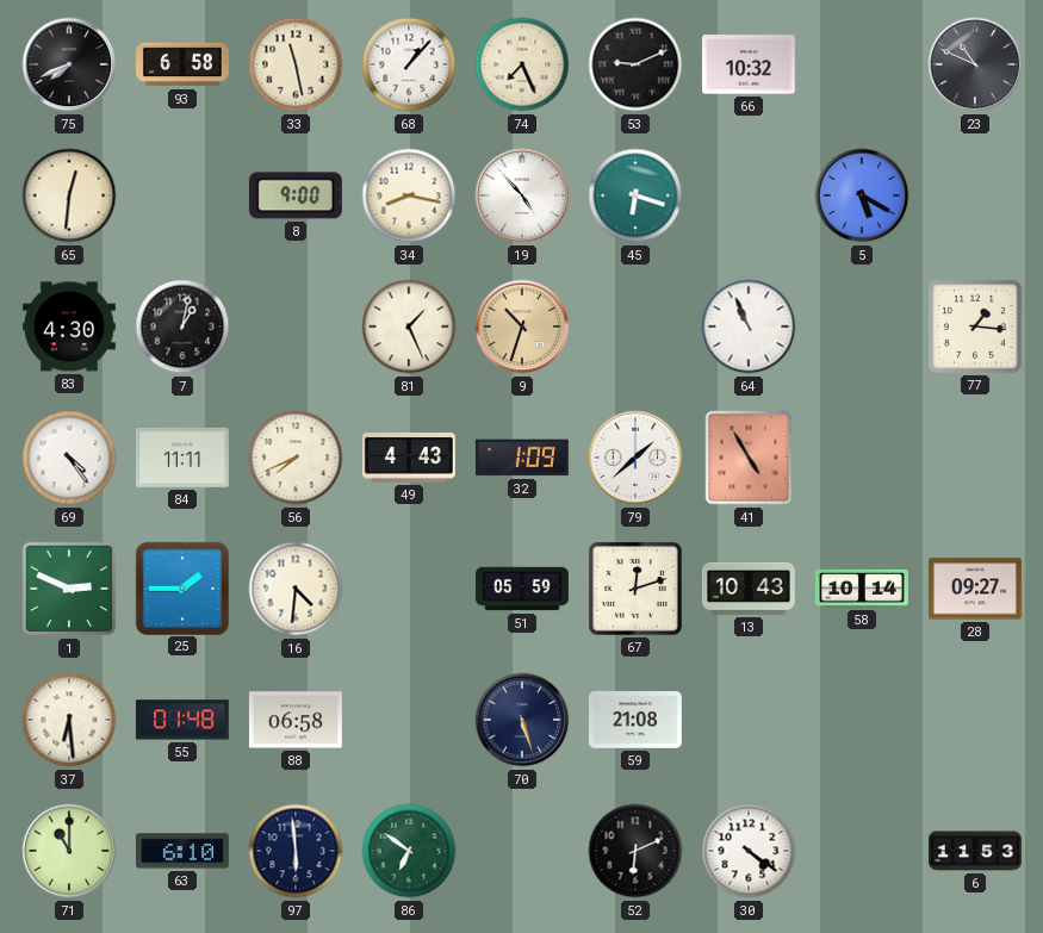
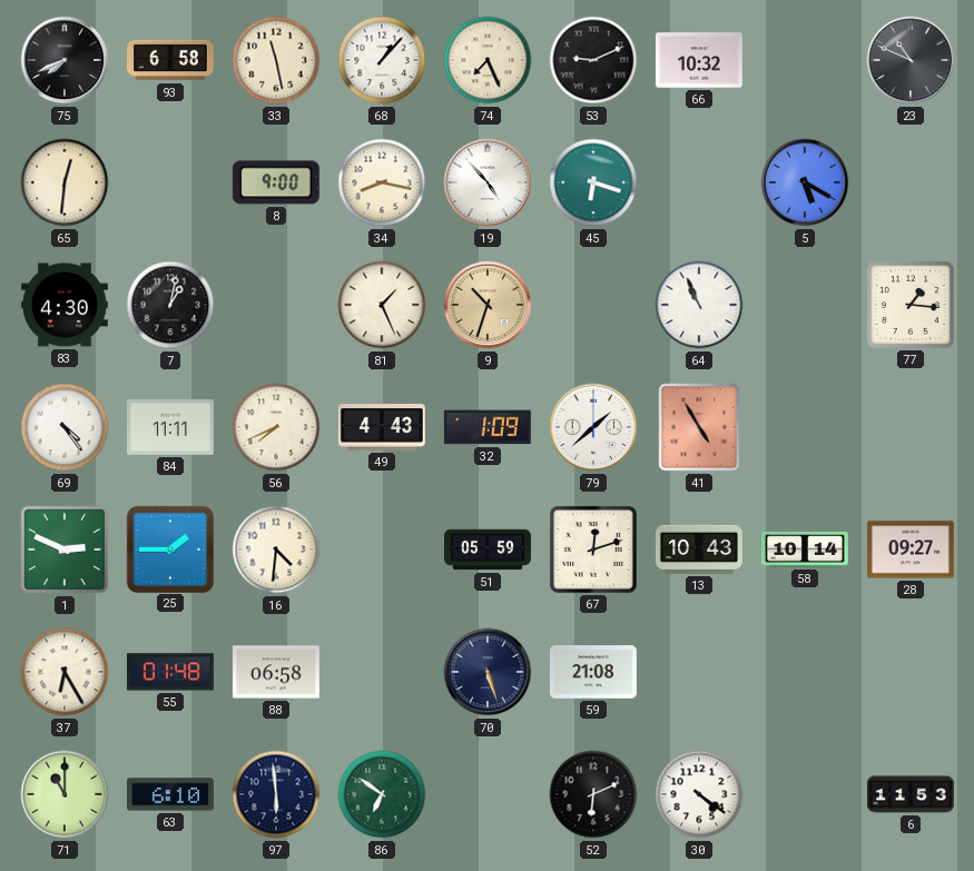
37: 6:29 -> 6:25
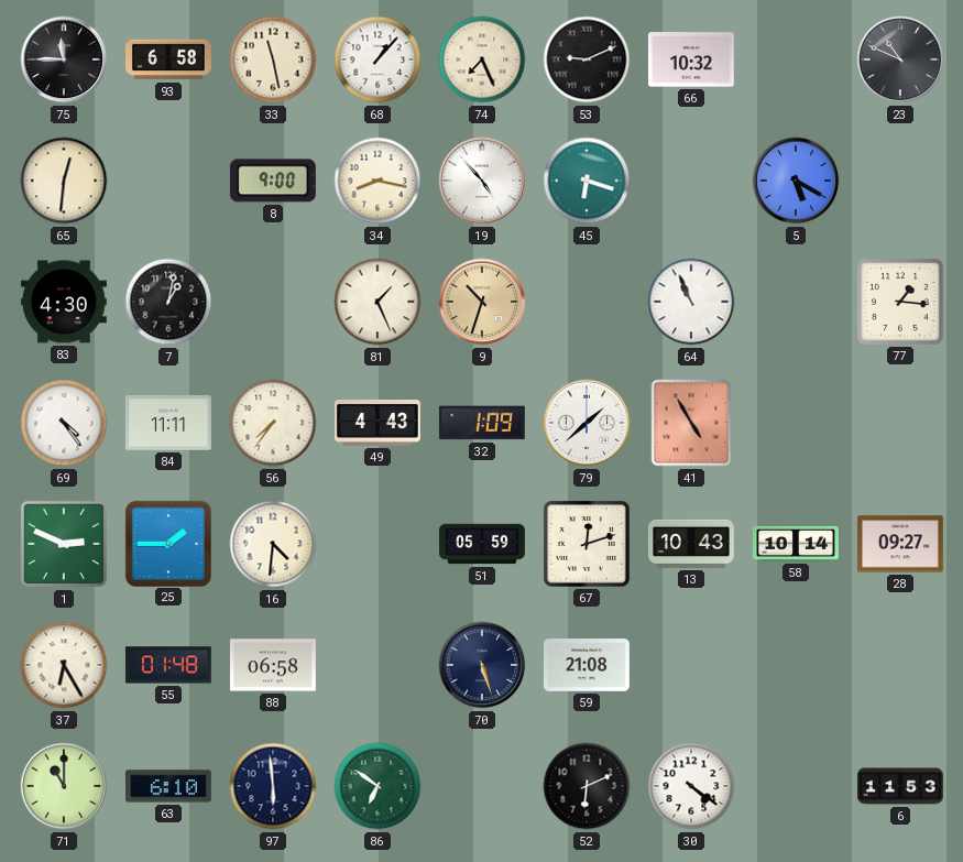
75: 7:41 -> 11:45
56: 7:41 -> 7:36
